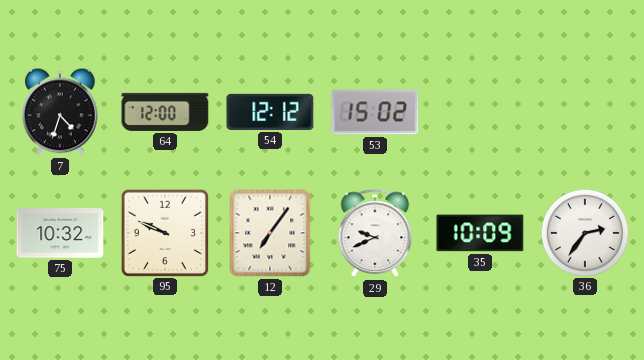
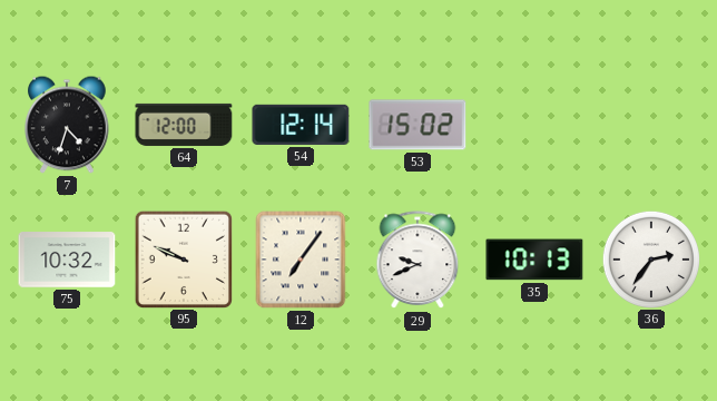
54: 12:12 -> 12:14
35: 10:09 -> 10:13
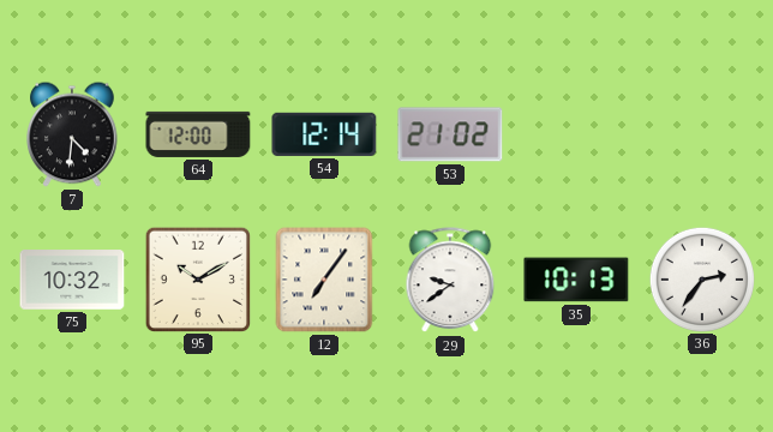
7: 4:33 -> 4:31
53: 15:02 -> 21:02
95: 9:49 -> 10:10
29: 9:41 -> 9:39
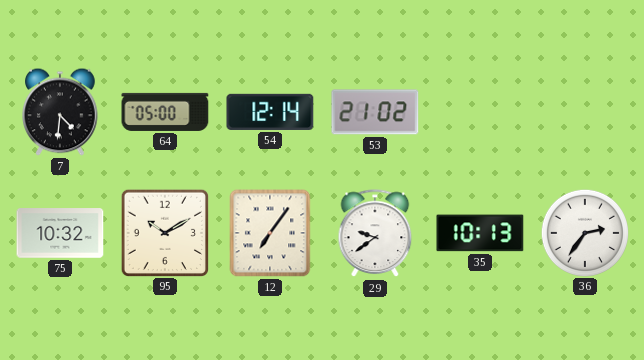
64: 12:00 -> 05:00
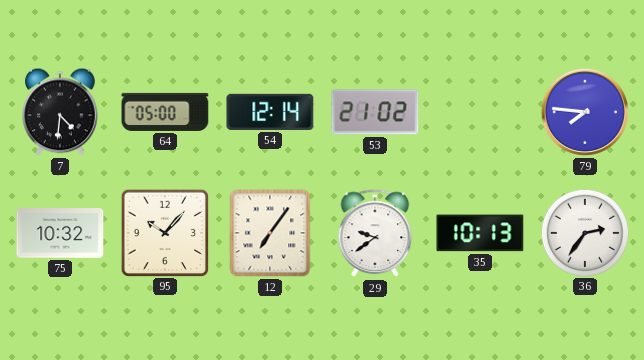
79: none -> 7:46
95: 10:10 -> 10:07
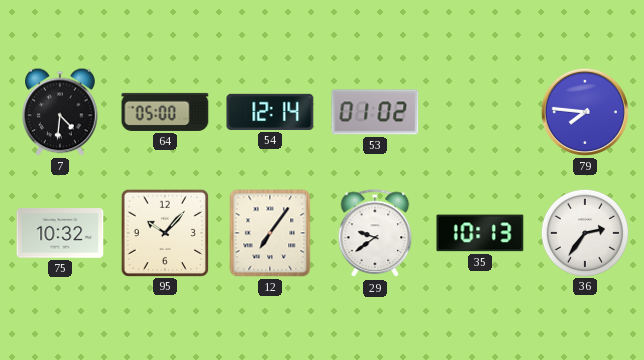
53: 21:02 -> 01:02
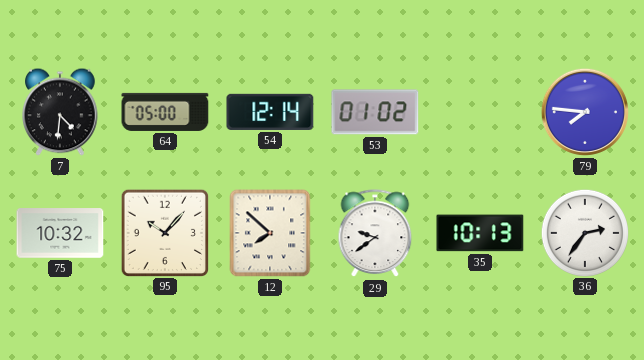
12: 7:06 -> 7:52
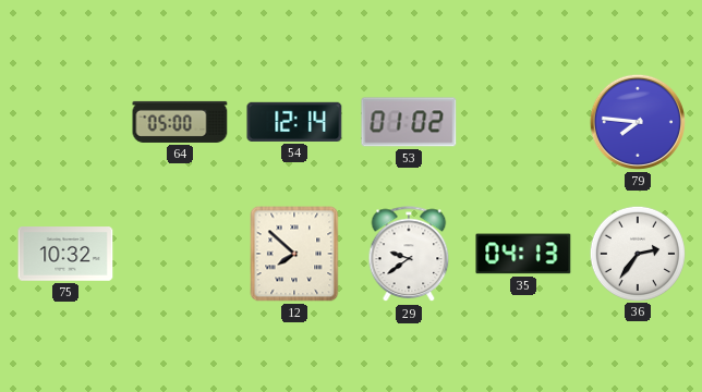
7: 4:31 -> none
95: 10:07 -> none
35: 10:13 -> 04:13
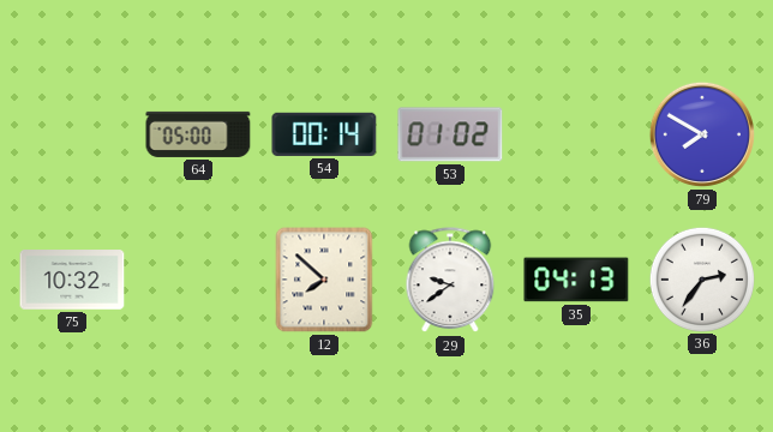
54: 12:14 -> 00:14
79: 7:46 -> 7:50
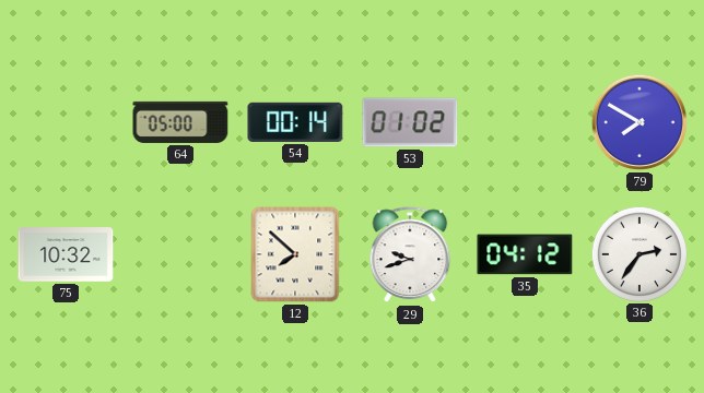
29: 9:39 -> 9:42
35: 04:13 -> 04:12
